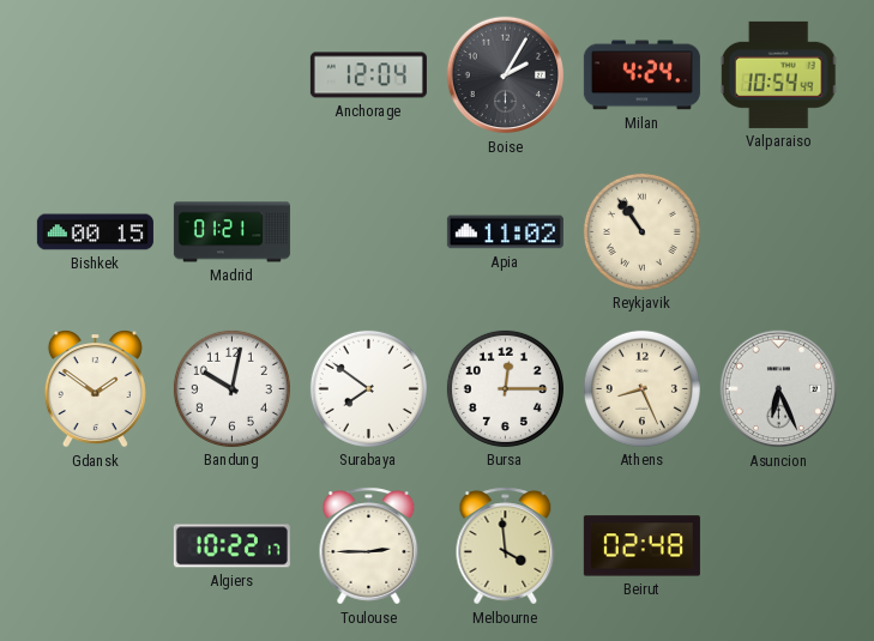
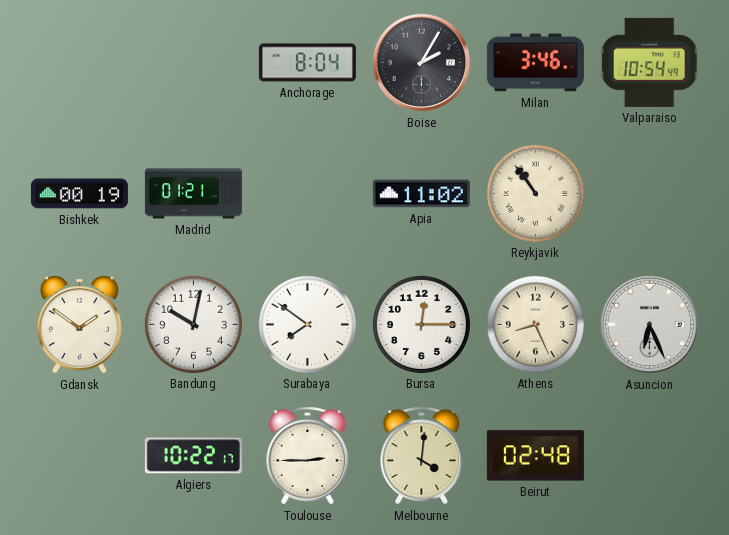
Anchorage: 12:04 -> 8:04
Milan: 4:24 -> 3:46
Bishkek: 00:15 -> 00:19
Melbourne: 3:59 -> 4:01
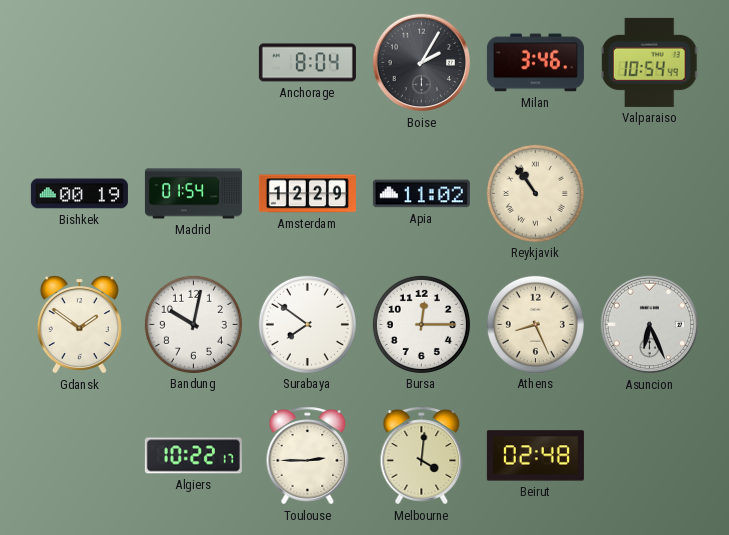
Madrid: 01:21 -> 01:54
Amsterdam: none -> 12:29
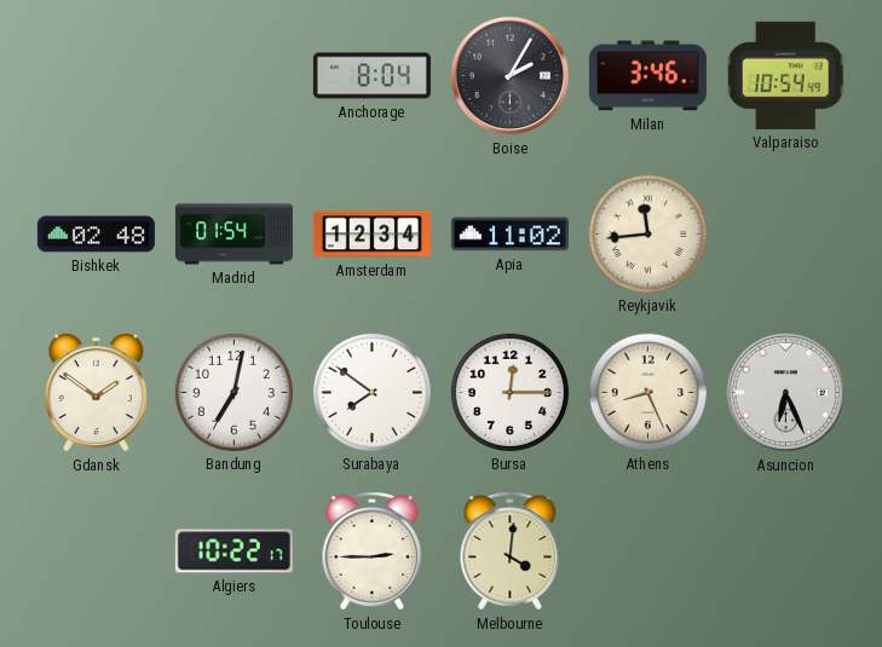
Bishkek: 00:19 -> 02:48
Amsterdam: 12:29 -> 12:34
Reykjavik: 10:54 -> 11:44
Bandung: 10:02 -> 7:02
Beirut: 02:48 -> none
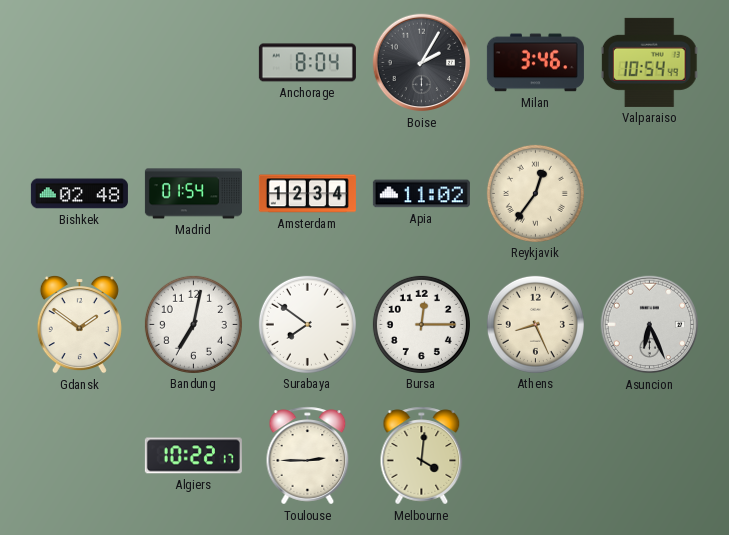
Reykjavik: 11:44 -> 12:36
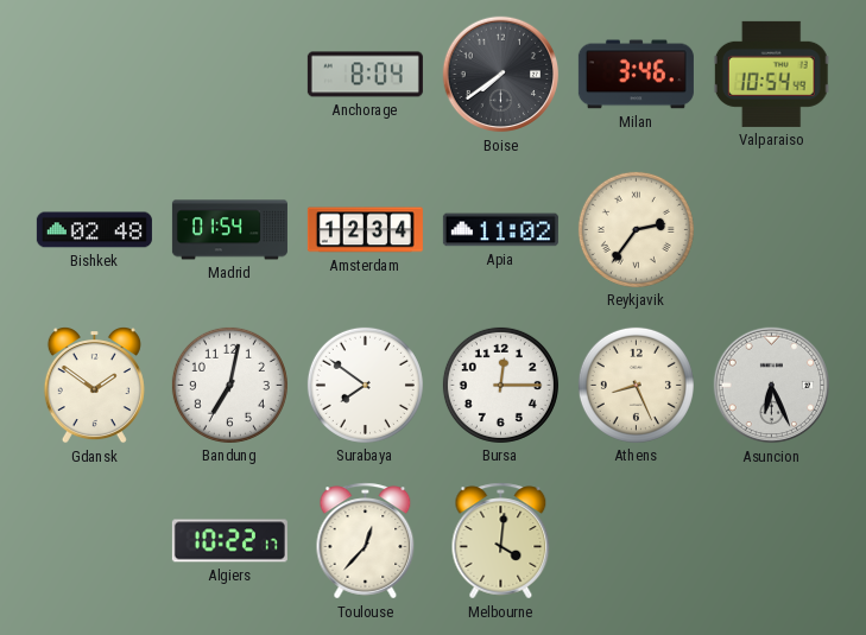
Boise: 2:05 -> 7:39
Reykjavik: 12:36 -> 2:36
Toulouse: 2:45 -> 12:37
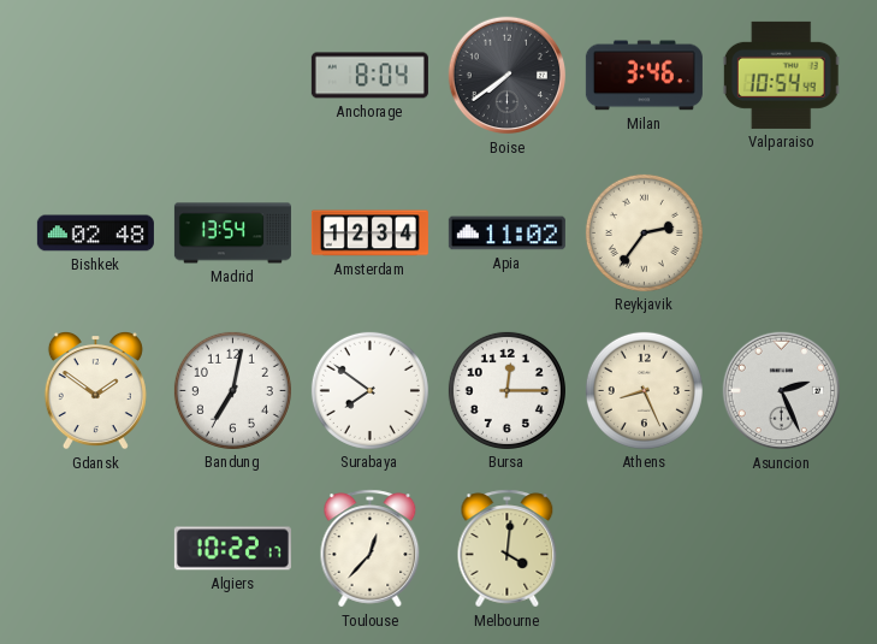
Madrid: 01:54 -> 13:54
Asuncion: 6:26 -> 2:26
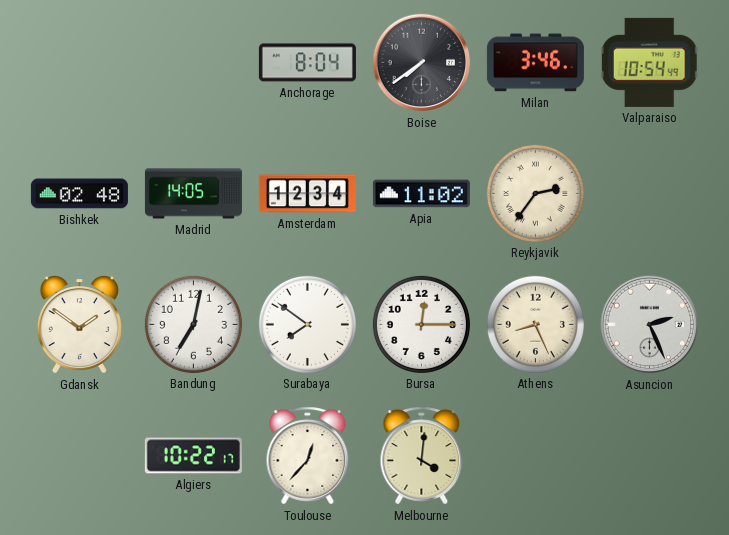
Madrid: 13:54 -> 14:05
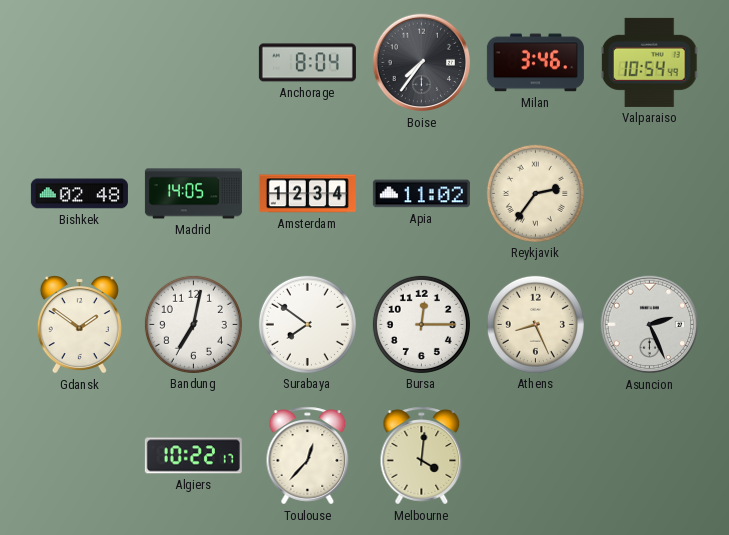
Boise: 7:39 -> 7:36
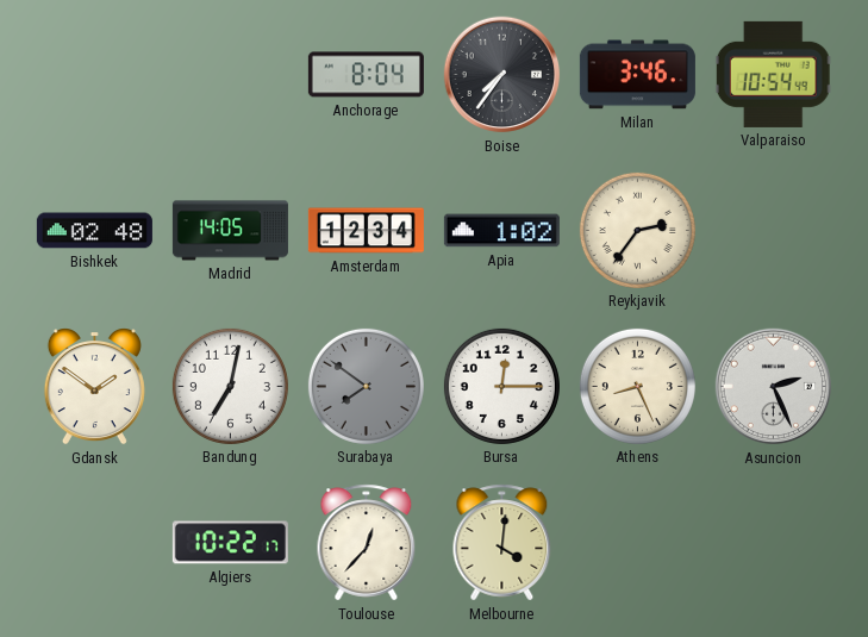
Apia: 11:02 -> 1:02
Surabaya dial: white -> grey
